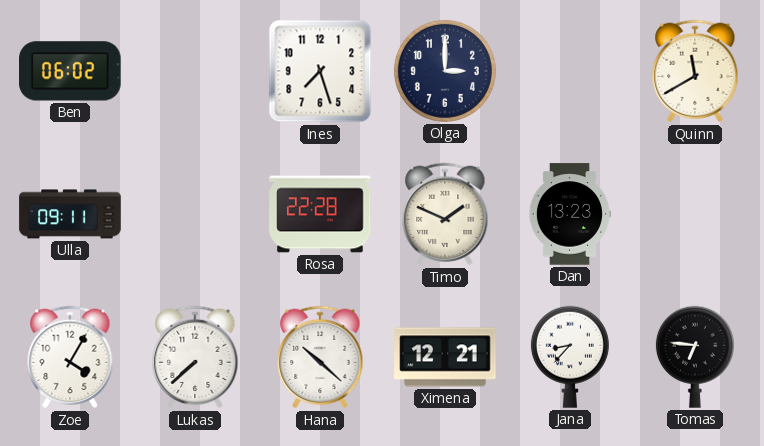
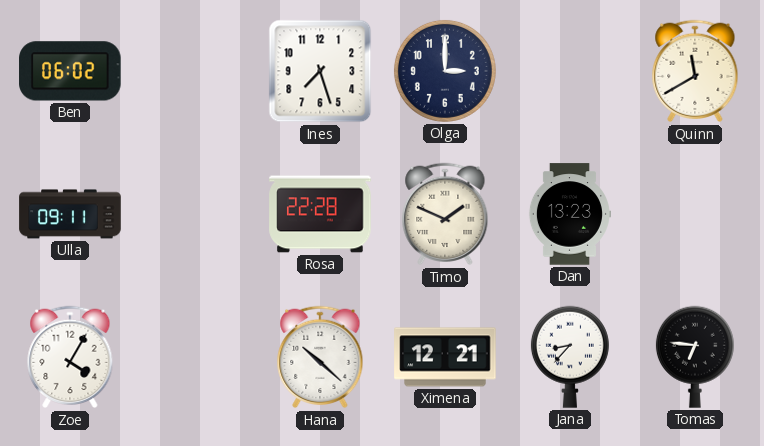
Lukas: 7:38 -> none
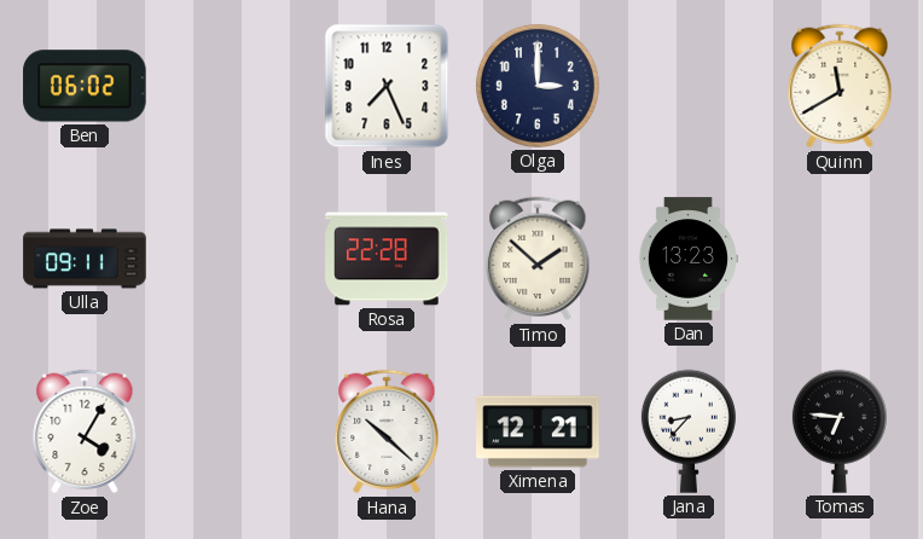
Ines: 7:27 -> 7:26
Timo: 1:49 -> 1:52
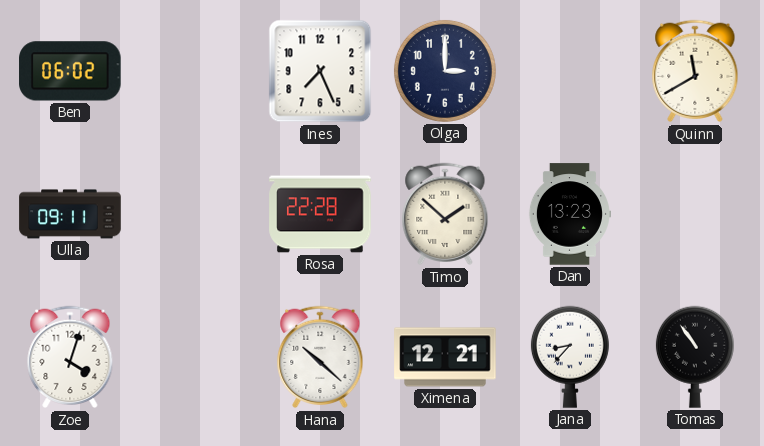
Zoe: 4:05 -> 4:03
Tomas: 6:46 -> 10:54
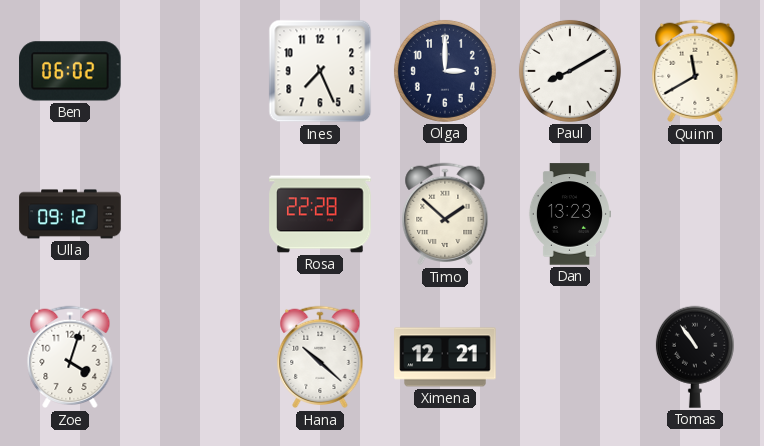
Paul: none -> 8:10
Ulla: 09:11 -> 09:12
Jana: 8:37 -> none
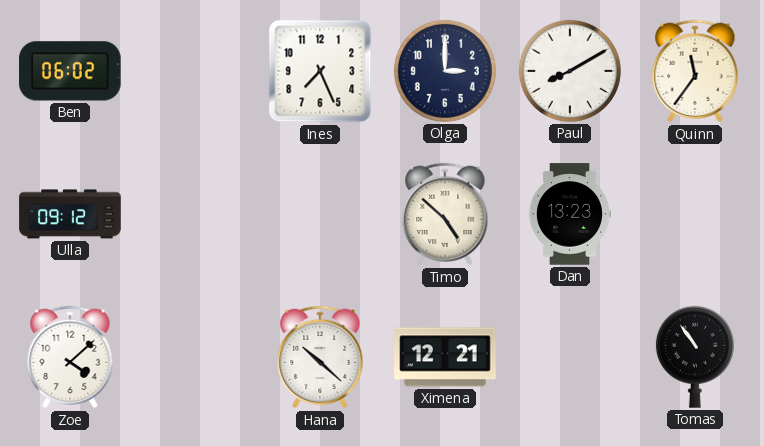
Quinn: 11:40 -> 11:36
Rosa: 22:28 -> none
Timo: 1:52 -> 4:52
Zoe: 4:03 -> 4:08
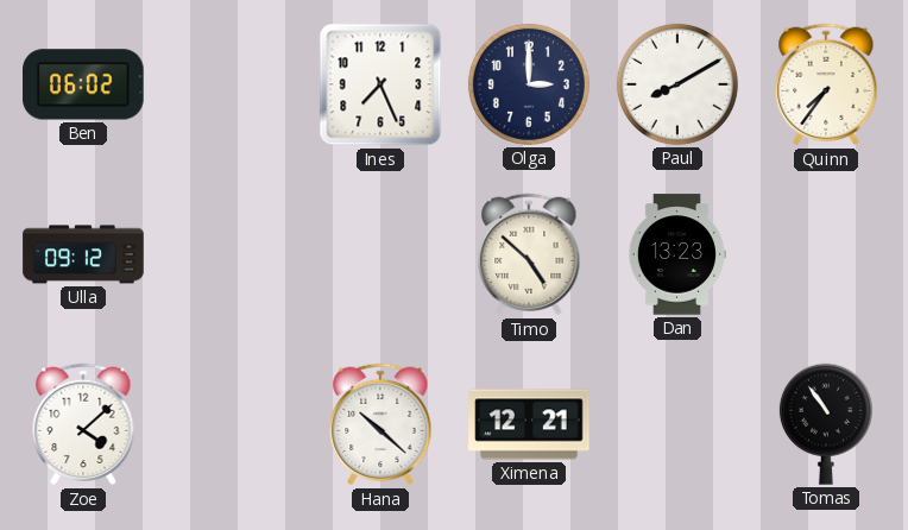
Quinn: 11:36 -> 7:36
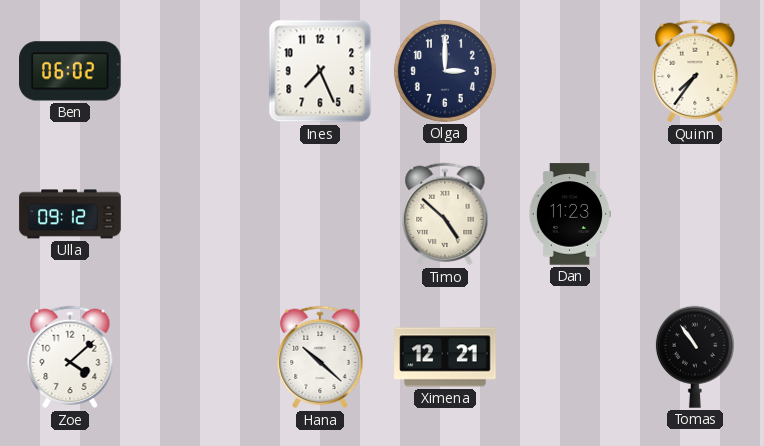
Paul: 8:10 -> none
Dan: 13:23 -> 11:23
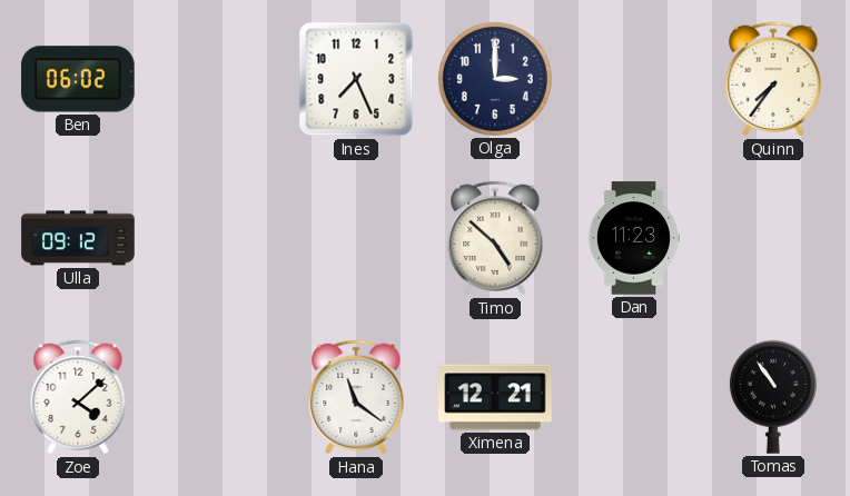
Hana: 10:22 -> 11:21
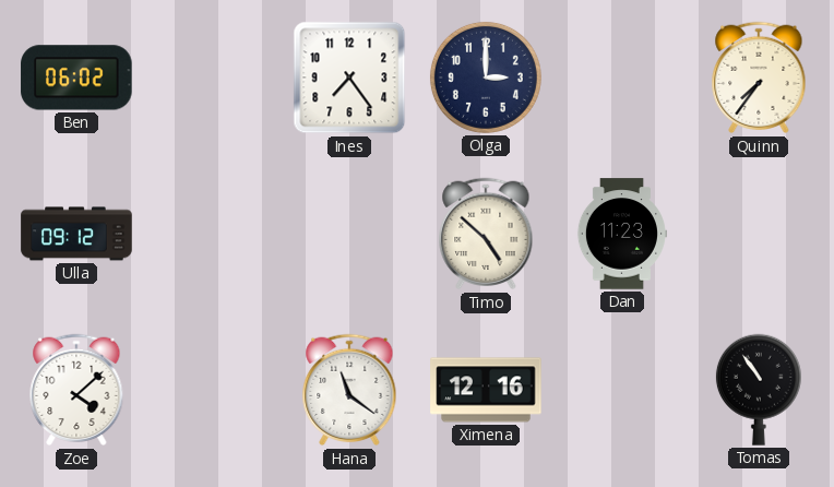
Ines: 7:26 -> 7:24
Ximena: 12:21 -> 12:16
